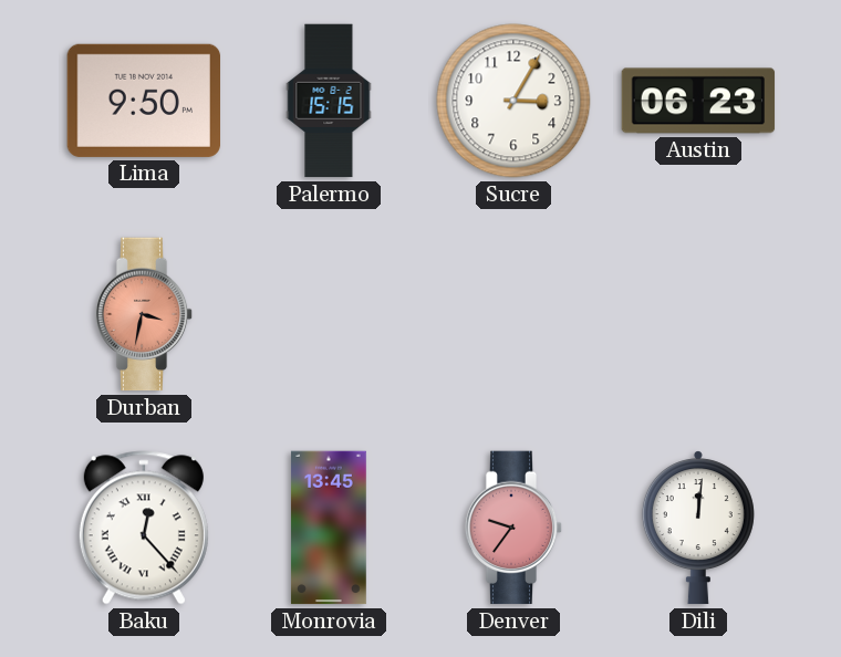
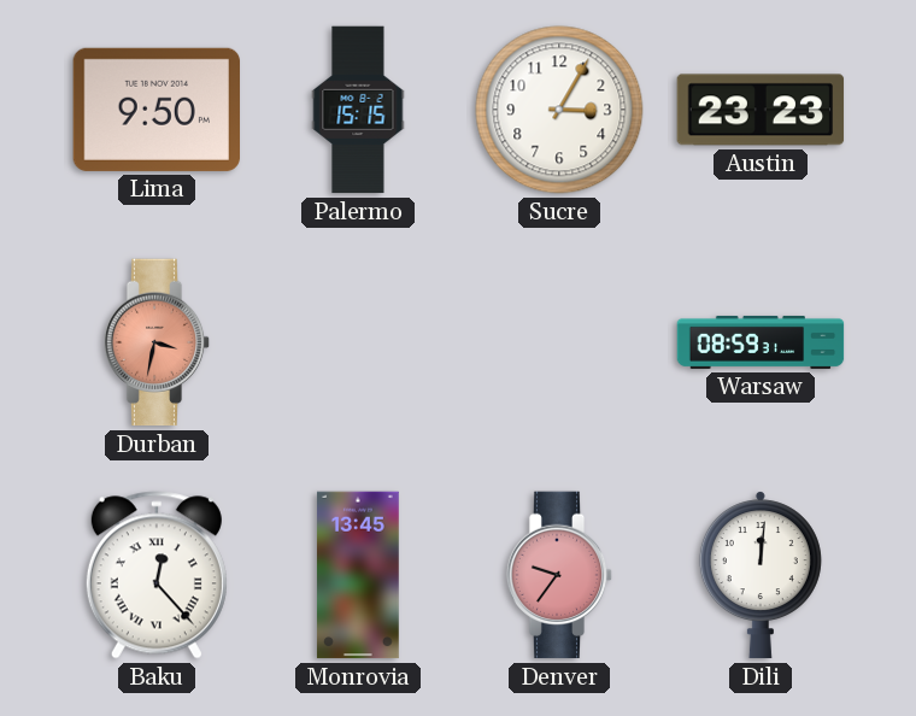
Austin: 06:23 -> 23:23
Warsaw: none -> 08:59
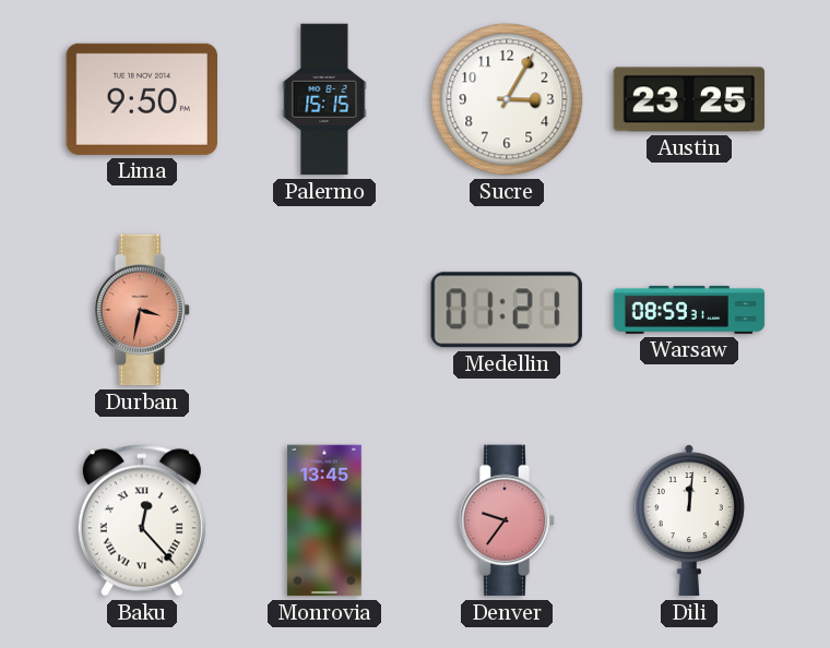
Austin: 23:23 -> 23:25
Medellin: none -> 01:21
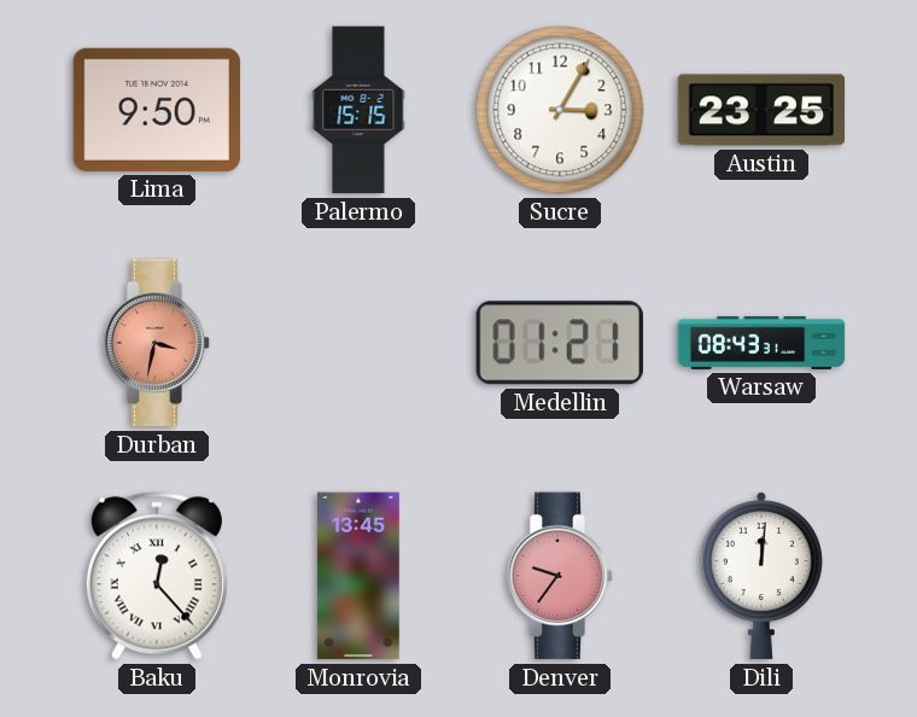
Warsaw: 08:59 -> 08:43
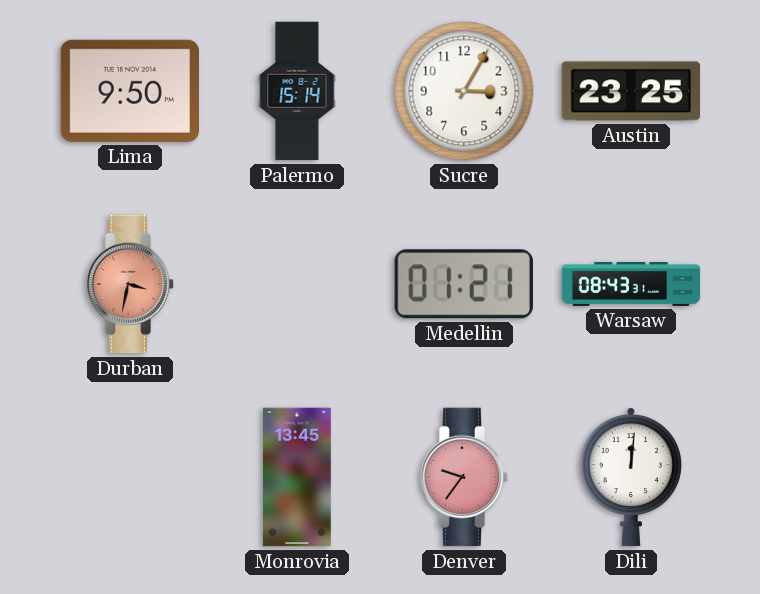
Palermo: 15:15 -> 15:14
Baku: 12:23 -> none
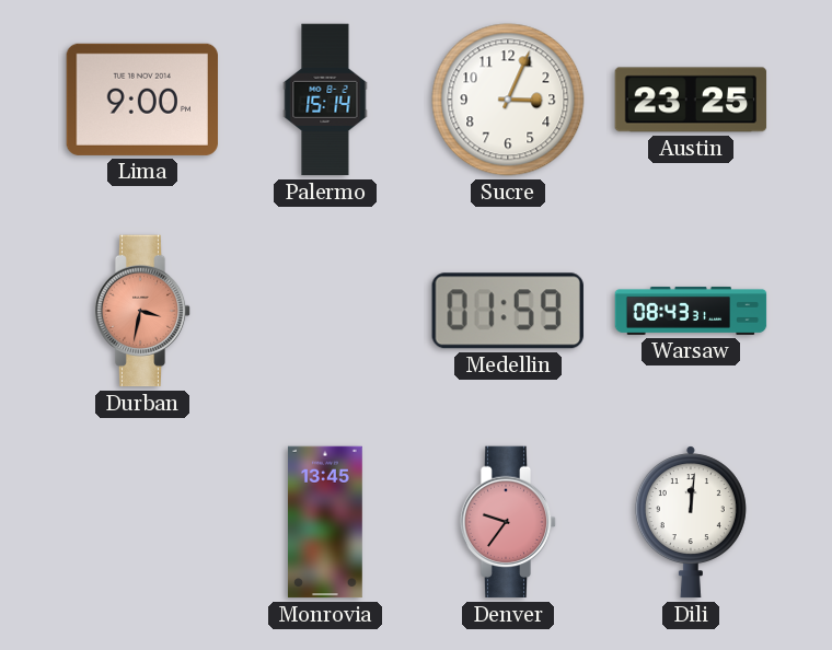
Lima: 9:50 -> 9:00
Sucre: 3:05 -> 3:04
Medellin: 01:21 -> 01:59
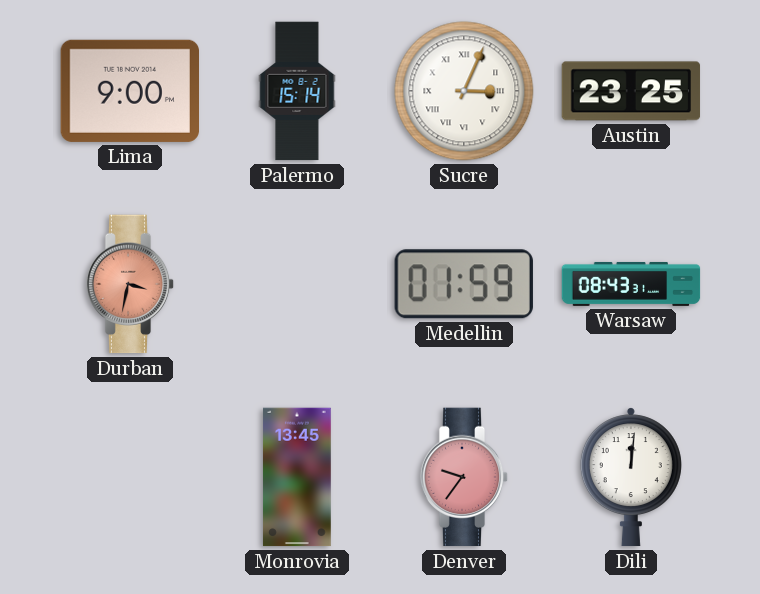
Sucre numerals: Arabic -> Roman
